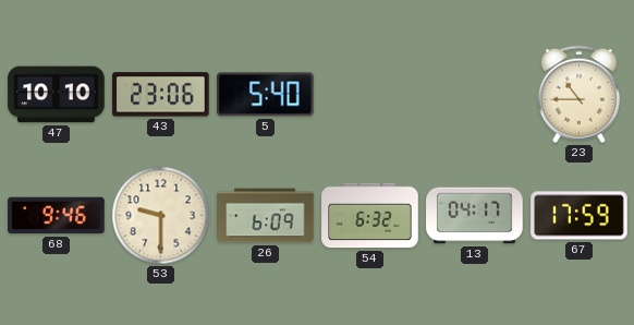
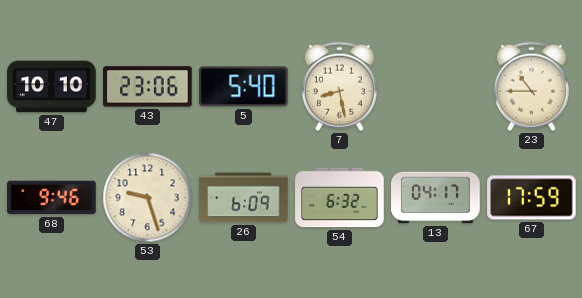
7: none -> 8:28
53: 9:30 -> 9:27
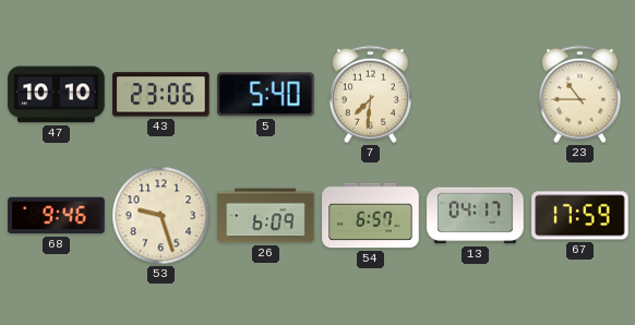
7: 8:28 -> 7:31
54: 6:32 -> 6:57
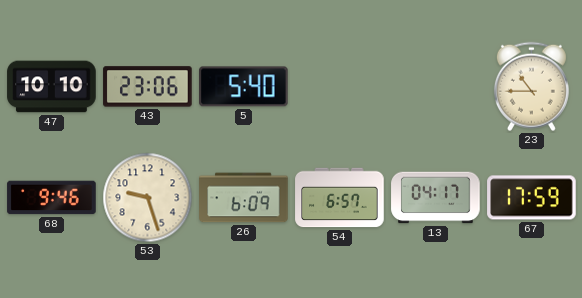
7: 7:31 -> none
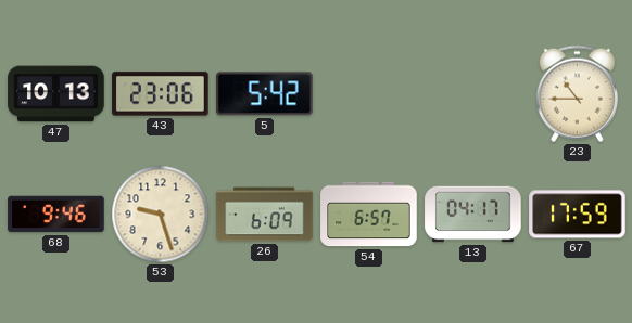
47: 10:10 -> 10:13
5: 5:40 -> 5:42
